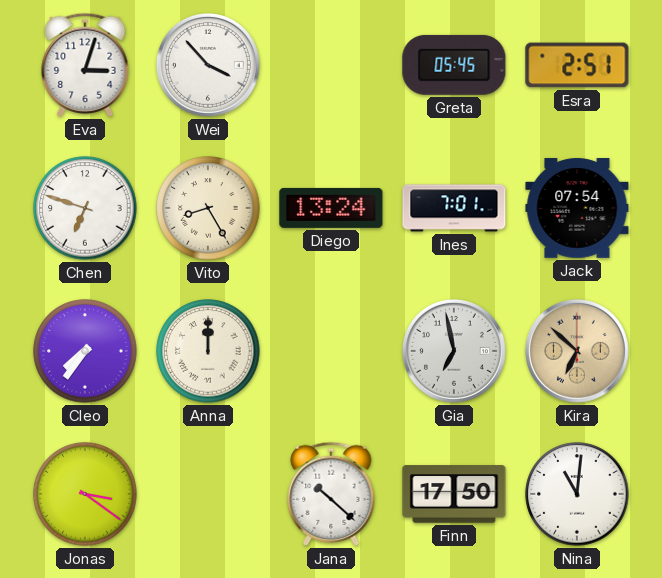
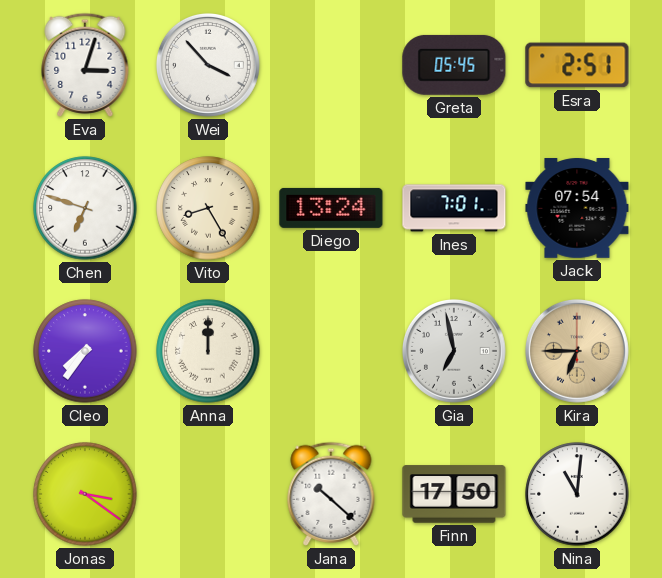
Kira: 6:52 -> 6:45
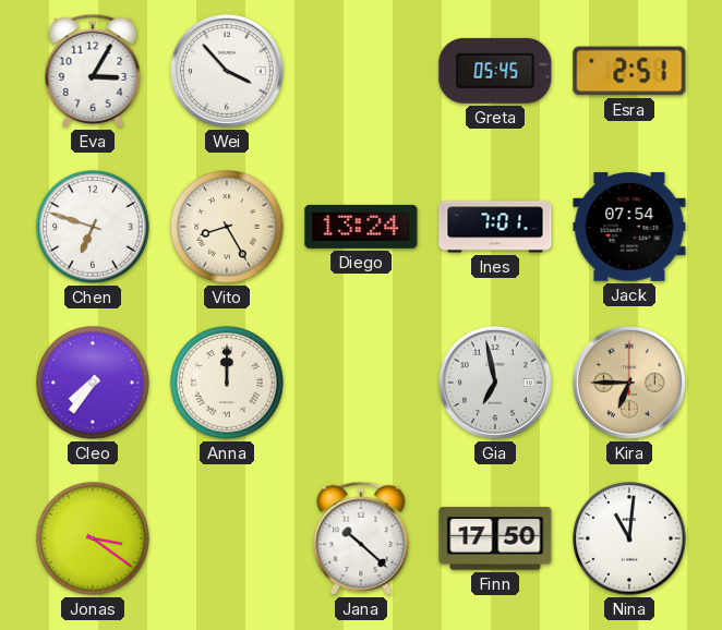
Eva: 3:03 -> 3:05
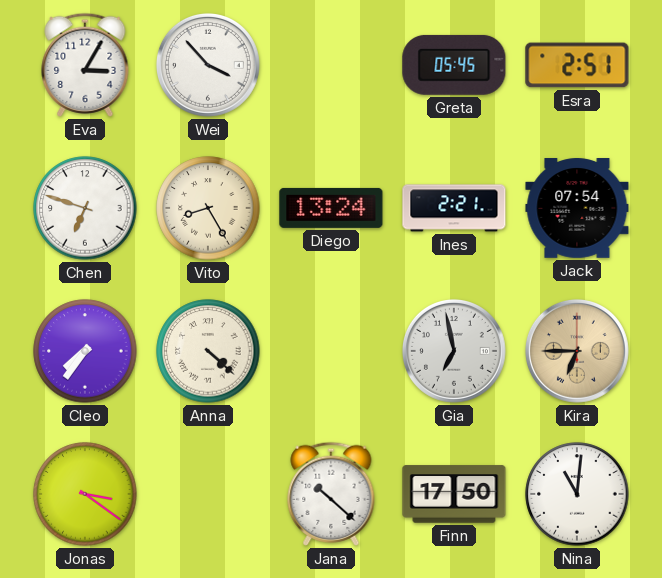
Ines: 7:01 -> 2:21
Anna: 12:00 -> 4:22
